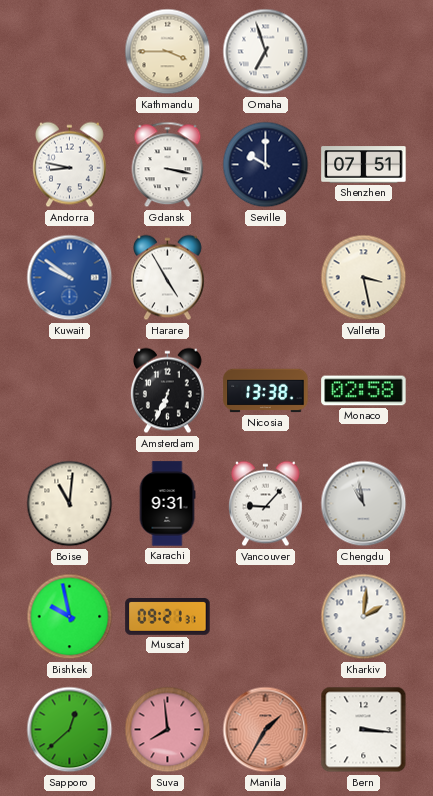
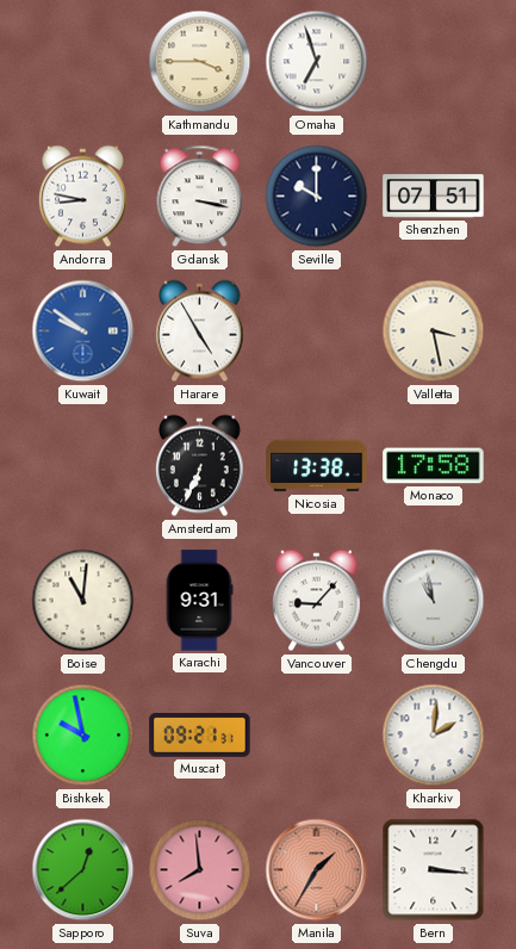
Monaco: 02:58 -> 17:58
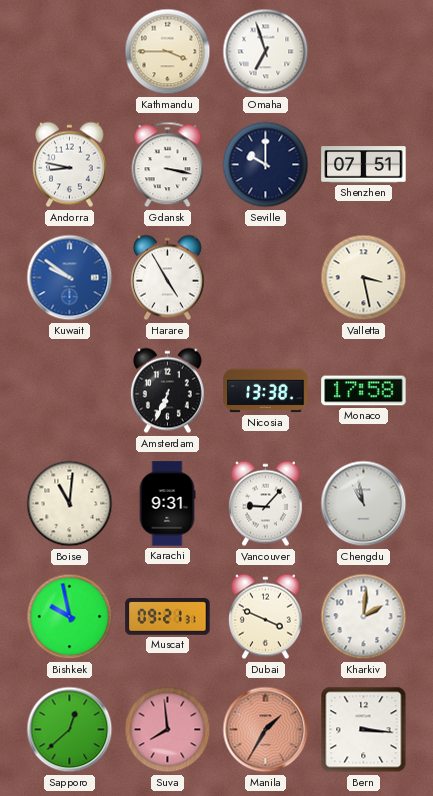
Dubai: none -> 3:49
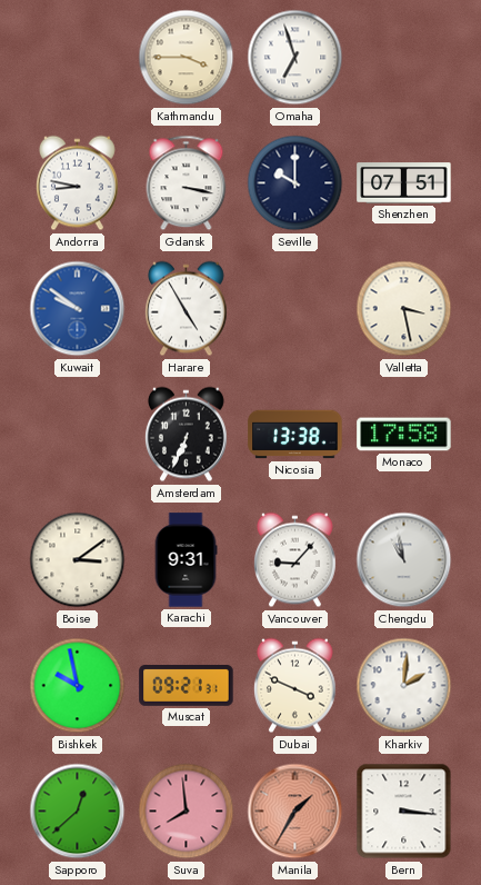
Boise: 11:01 -> 3:09
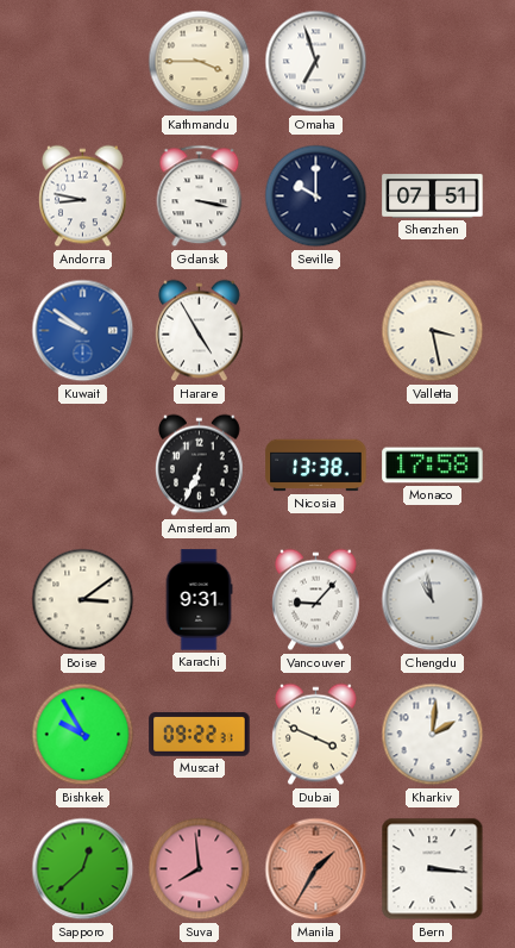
Bishkek: 9:58 -> 9:55
Muscat: 09:21 -> 09:22
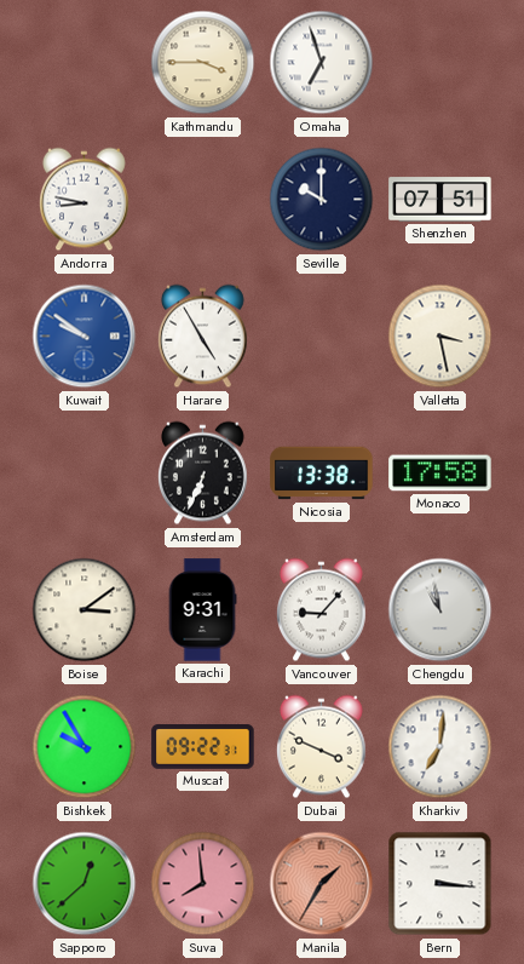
Gdansk: 3:17 -> none
Kharkiv: 2:01 -> 7:01
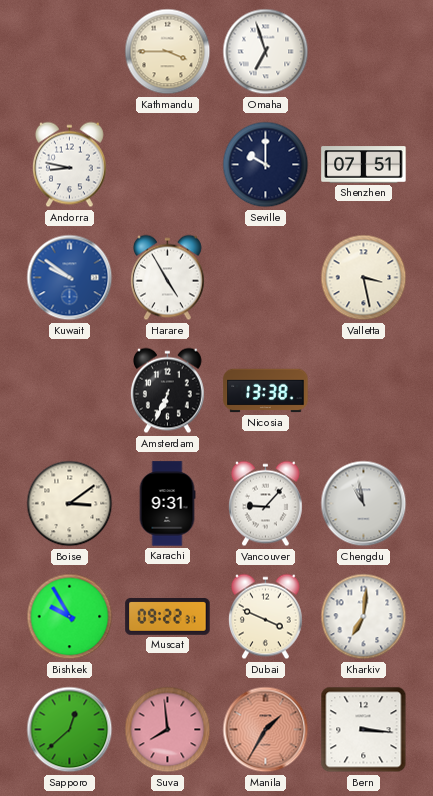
Monaco: 17:58 -> none
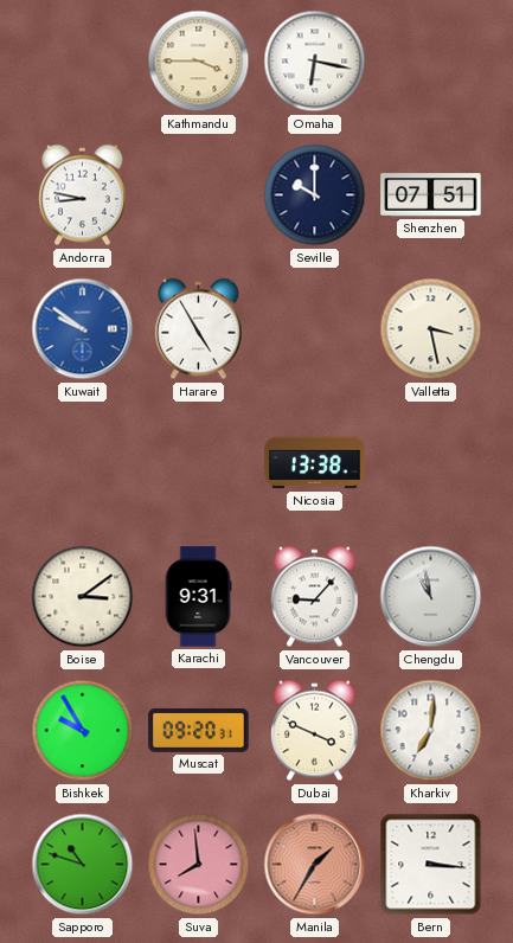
Omaha: 6:57 -> 6:17
Amsterdam: 6:34 -> none
Muscat: 09:22 -> 09:20
Sapporo: 12:38 -> 10:48
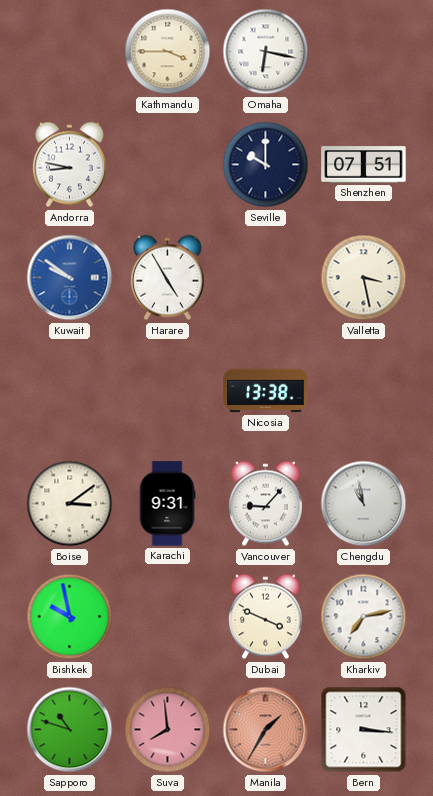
Bishkek: 9:55 -> 9:58
Muscat: 09:20 -> none
Kharkiv: 7:01 -> 7:13
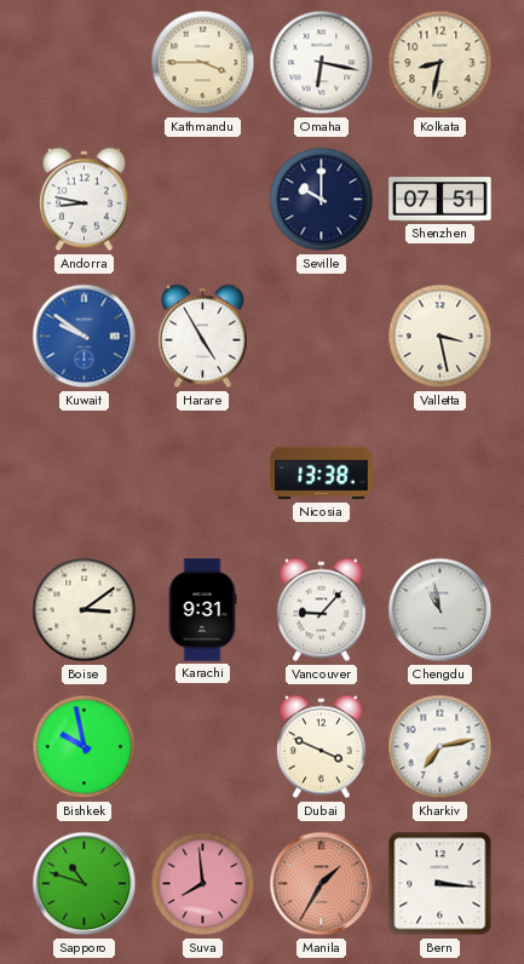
Kolkata: none -> 8:32
